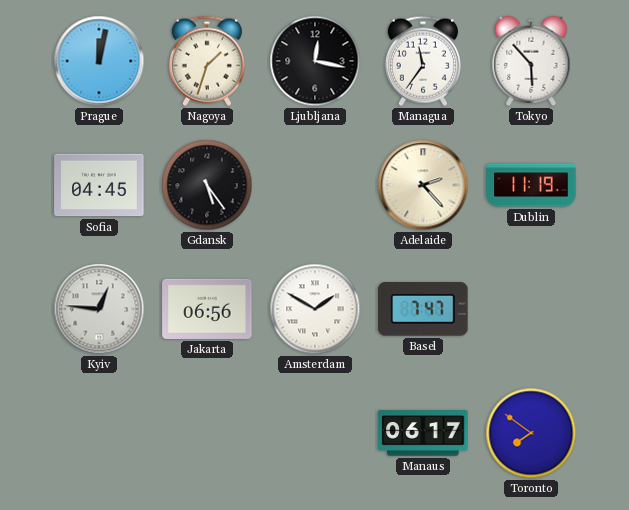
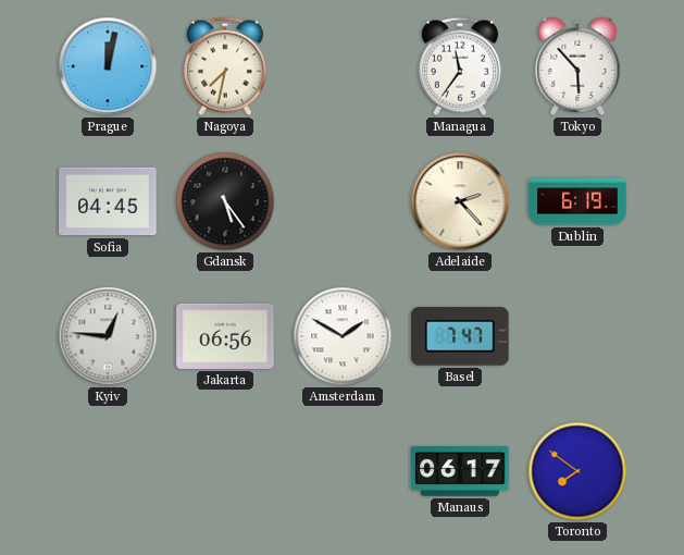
Nagoya: 1:33 -> 7:32
Ljubljana: 12:17 -> none
Dublin: 11:19 -> 6:19
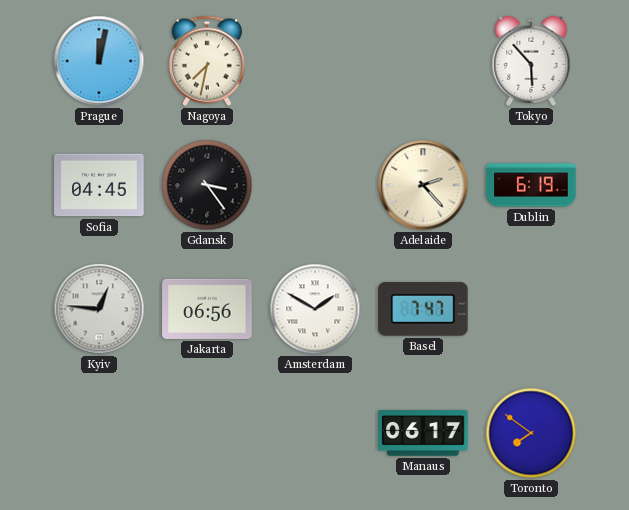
Managua: 11:36 -> none
Gdansk: 5:24 -> 3:24
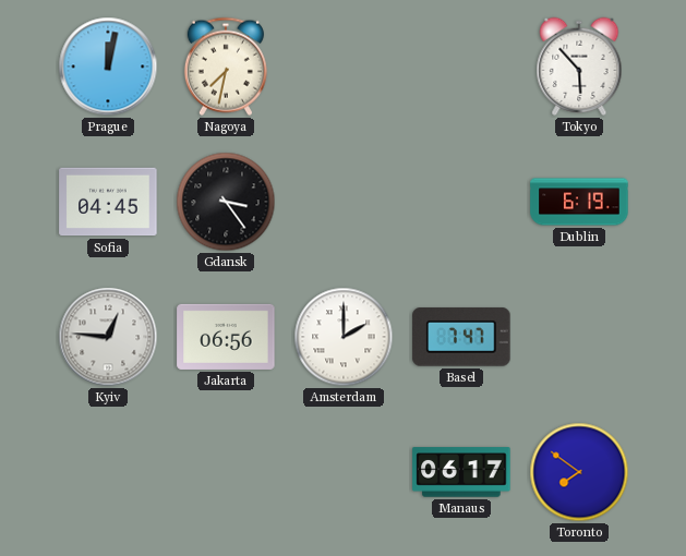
Adelaide: 2:23 -> none
Amsterdam: 1:50 -> 2:00
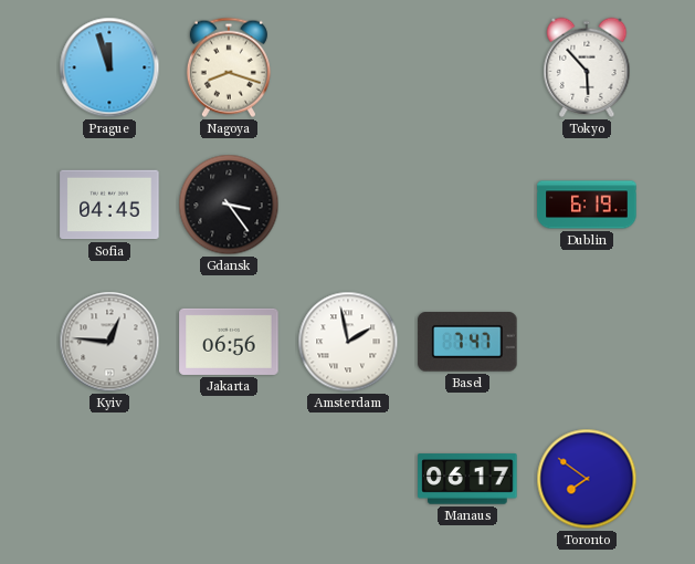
Prague: 12:02 -> 11:57
Nagoya: 7:32 -> 8:18
Amsterdam: 2:00 -> 1:58
